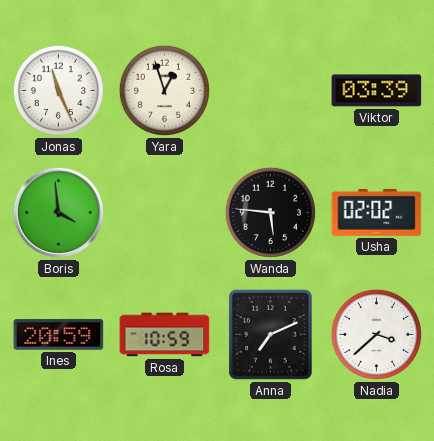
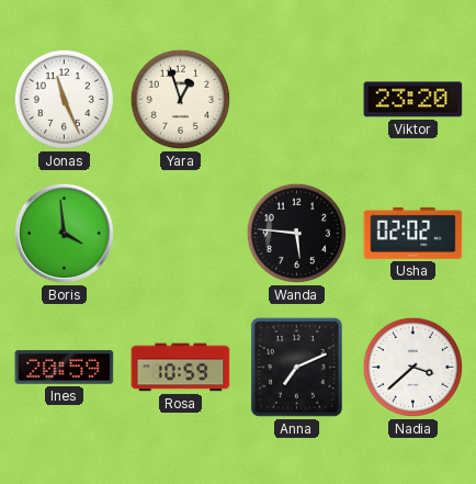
Viktor: 03:39 -> 23:20
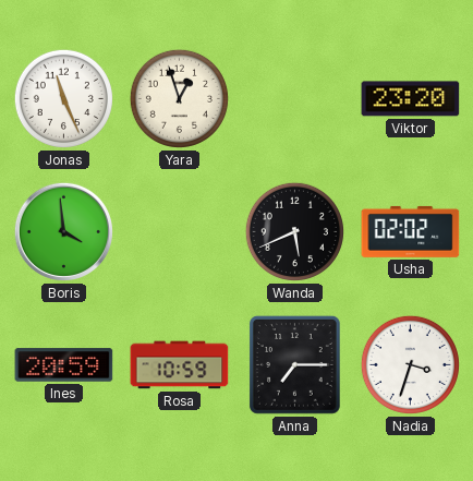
Wanda: 5:46 -> 5:41
Anna: 7:11 -> 7:15
Nadia: 3:38 -> 3:33
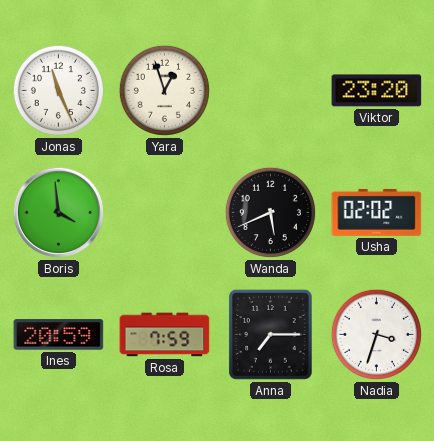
Rosa: 10:59 -> 7:59
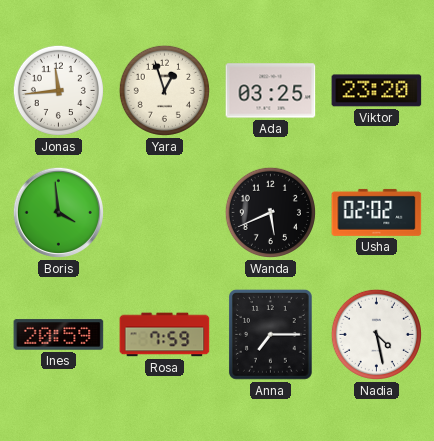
Jonas: 11:26 -> 11:44
Ada: none -> 03:25
Nadia: 3:33 -> 4:28
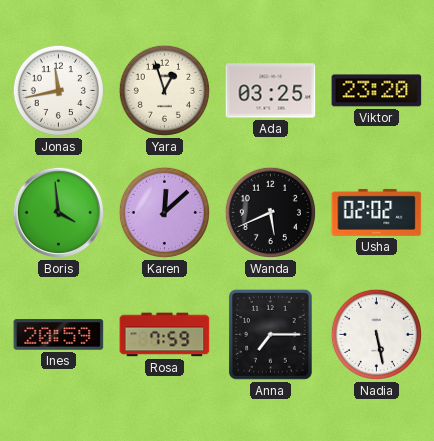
Jonas: 11:44 -> 11:43
Karen: none -> 12:08
Nadia: 4:28 -> 5:28
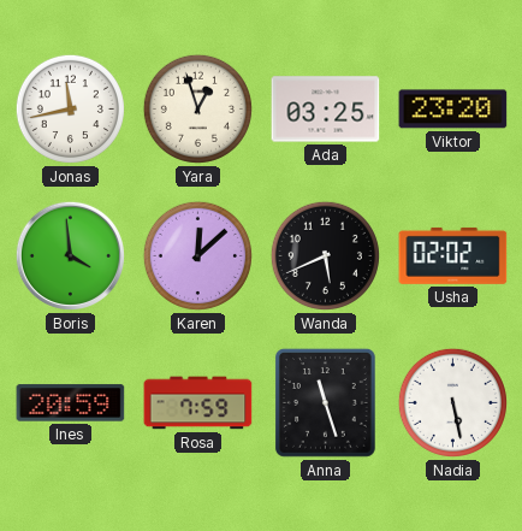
Anna: 7:15 -> 11:27
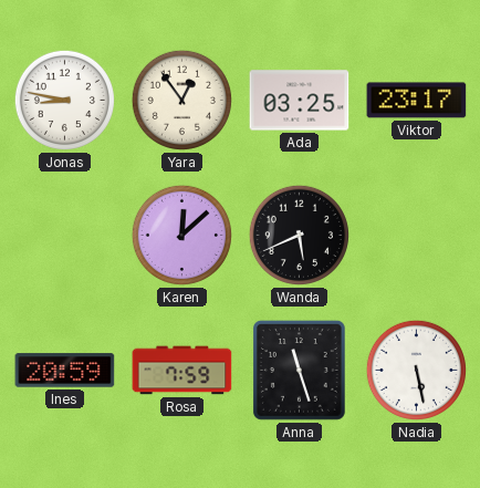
Jonas: 11:43 -> 8:47
Yara: 12:57 -> 12:54
Viktor: 23:20 -> 23:17
Boris: 3:59 -> none
Usha: 02:02 -> none
